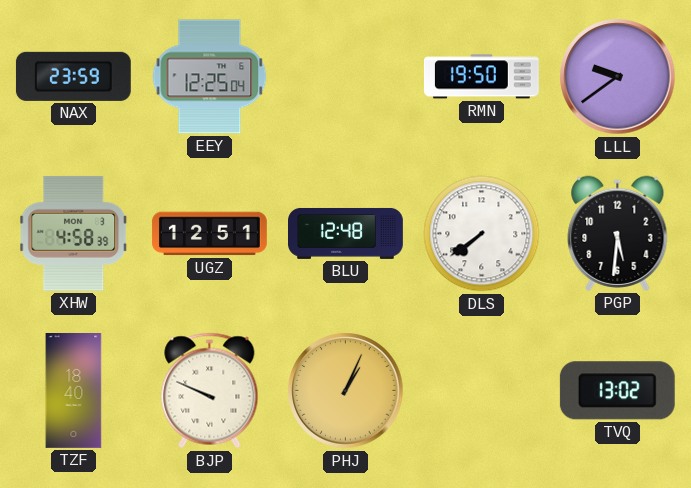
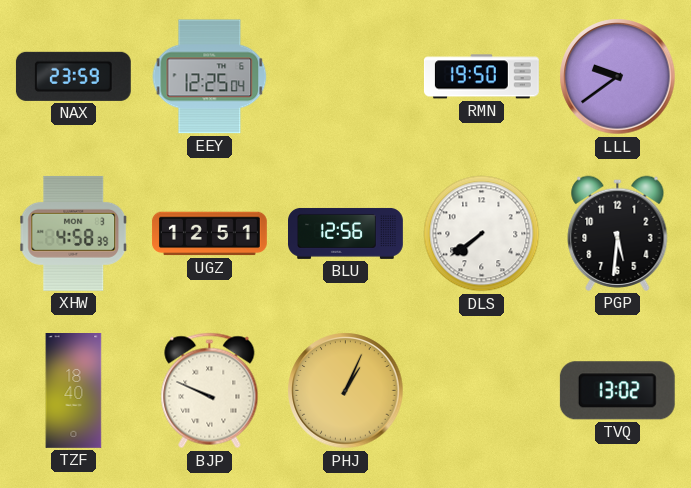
BLU: 12:48 -> 12:56
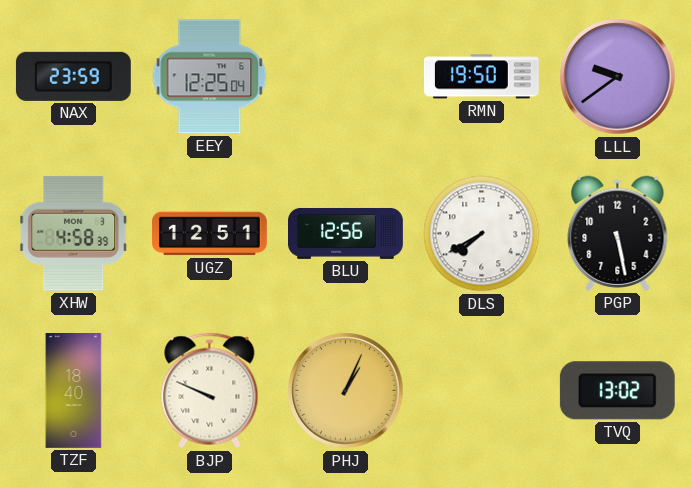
DLS: 7:39 -> 7:40
PGP: 5:31 -> 5:28
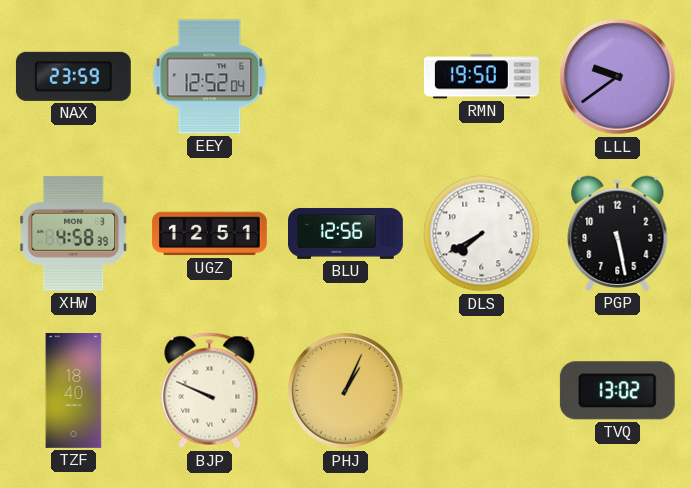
EEY: 12:25 -> 12:52
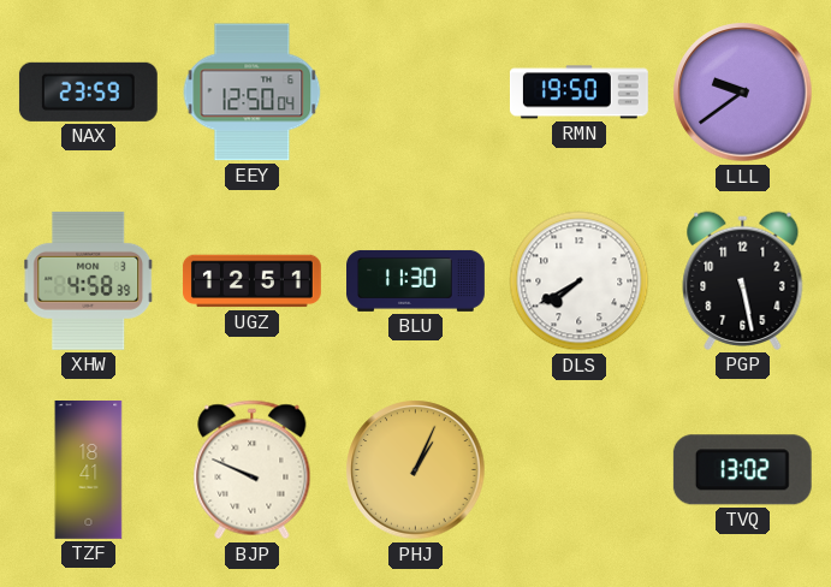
EEY: 12:52 -> 12:50
BLU: 12:56 -> 11:30
TZF: 18:40 -> 18:41
